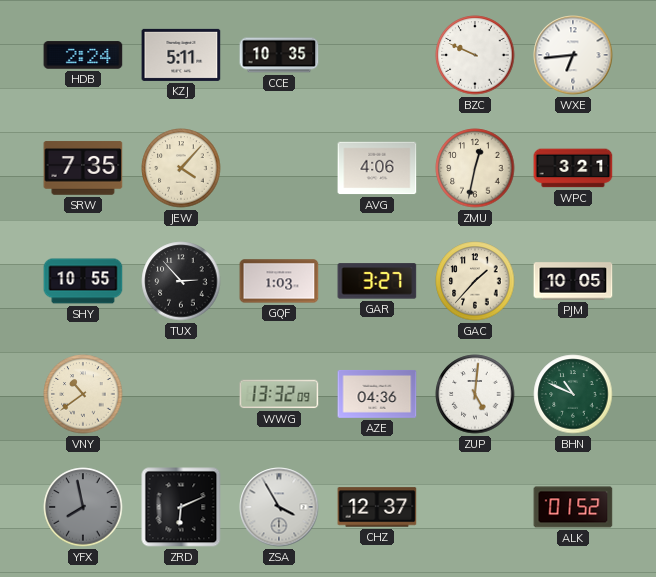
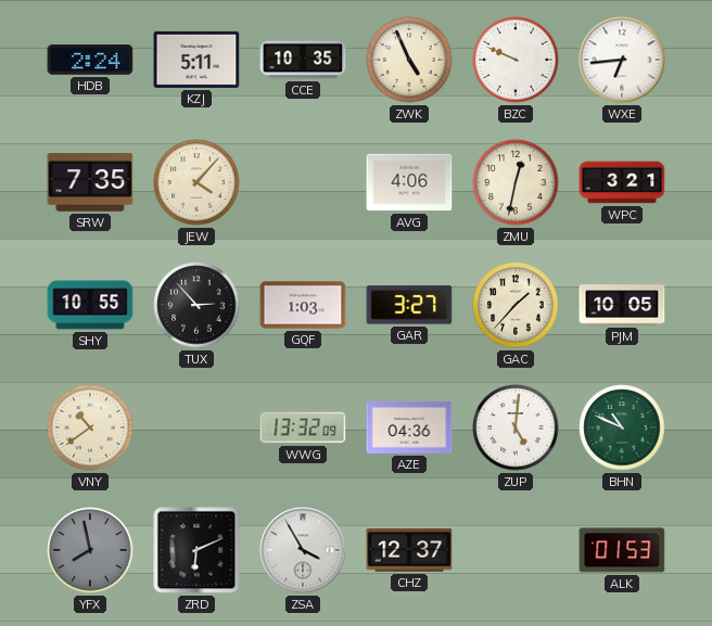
ZWK: none -> 4:56
ALK: 01:52 -> 01:53
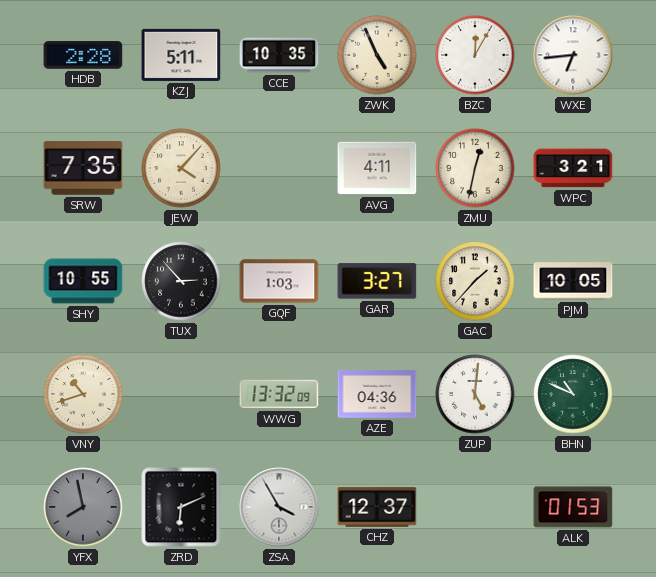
HDB: 2:24 -> 2:28
BZC: 9:49 -> 12:05
AVG: 4:06 -> 4:11
VNY: 10:39 -> 10:42
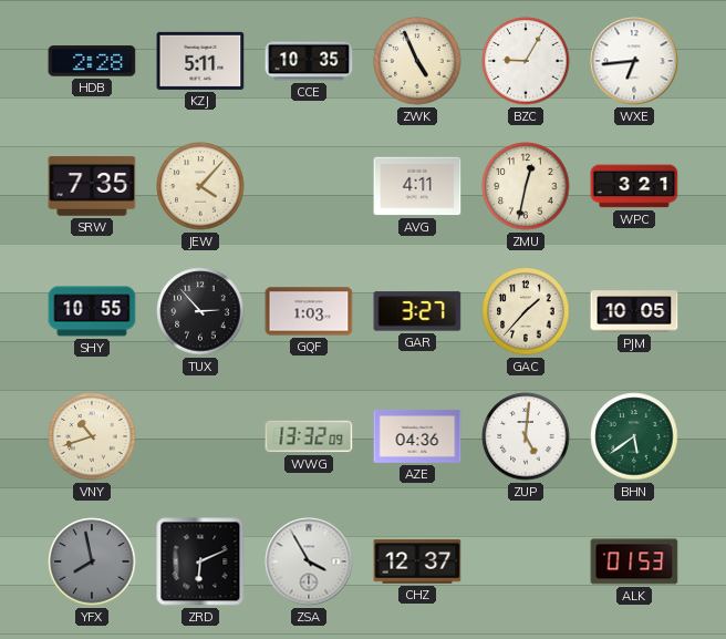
BZC: 12:05 -> 9:05
BHN: 10:49 -> 5:39
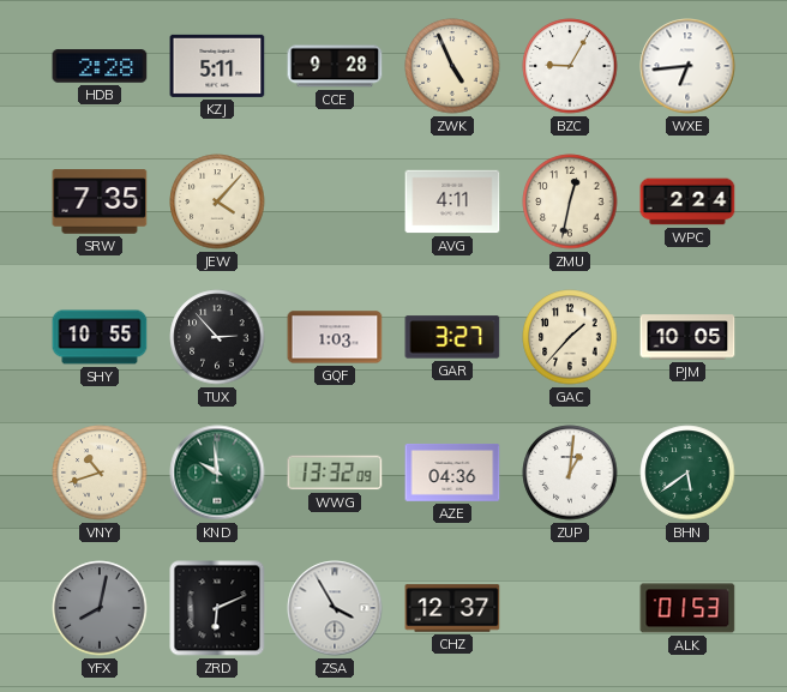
CCE: 10:35 -> 9:28
WPC: 3:21 -> 2:24
KND: none -> 9:59
ZUP: 5:01 -> 1:01
YFX: 7:58 -> 8:02
